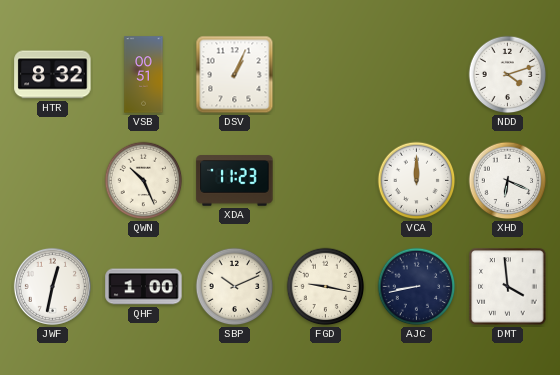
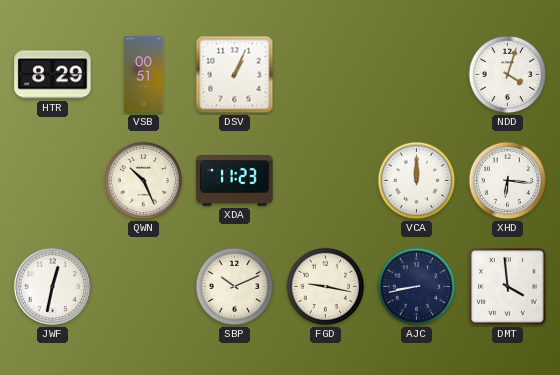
HTR: 8:32 -> 8:29
NDD: 4:12 -> 4:03
XHD: 6:19 -> 6:16
QHF: 1:00 -> none
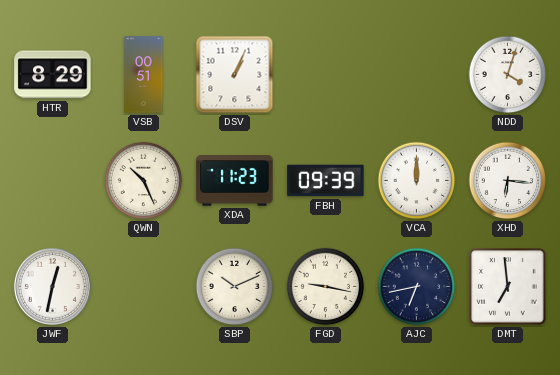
FBH: none -> 09:39
AJC: 8:43 -> 6:43
DMT: 3:59 -> 6:59
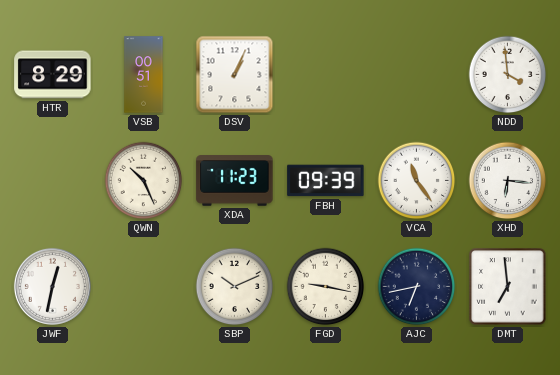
NDD: 4:03 -> 3:59
VCA: 12:00 -> 11:24
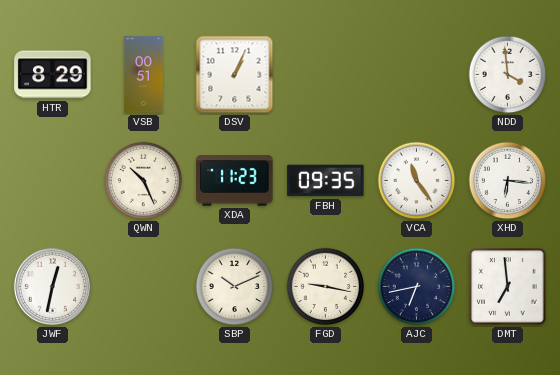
FBH: 09:39 -> 09:35
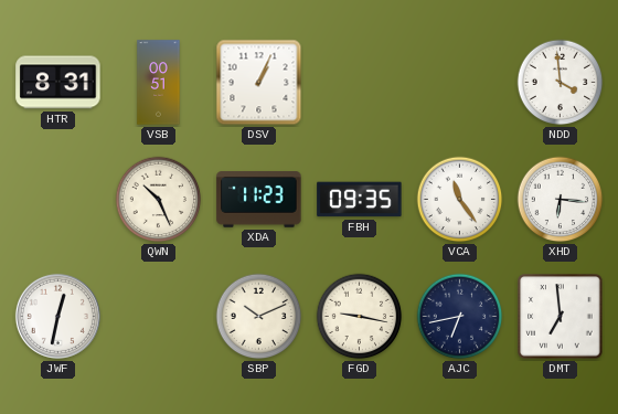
HTR: 8:29 -> 8:31
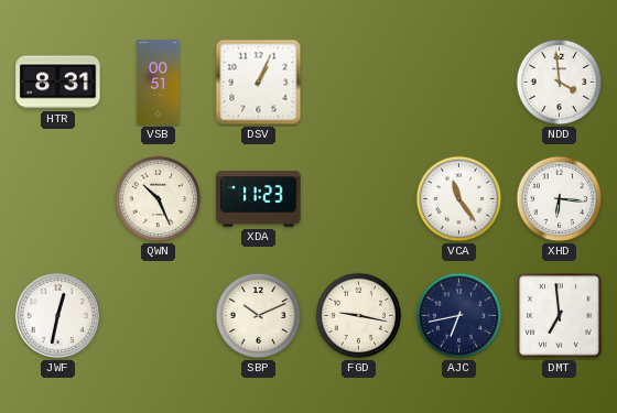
FBH: 09:35 -> none
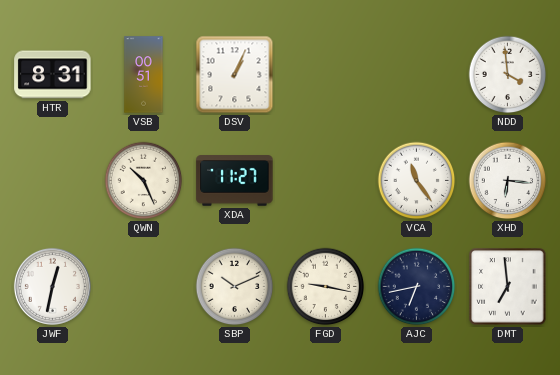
XDA: 11:23 -> 11:27
